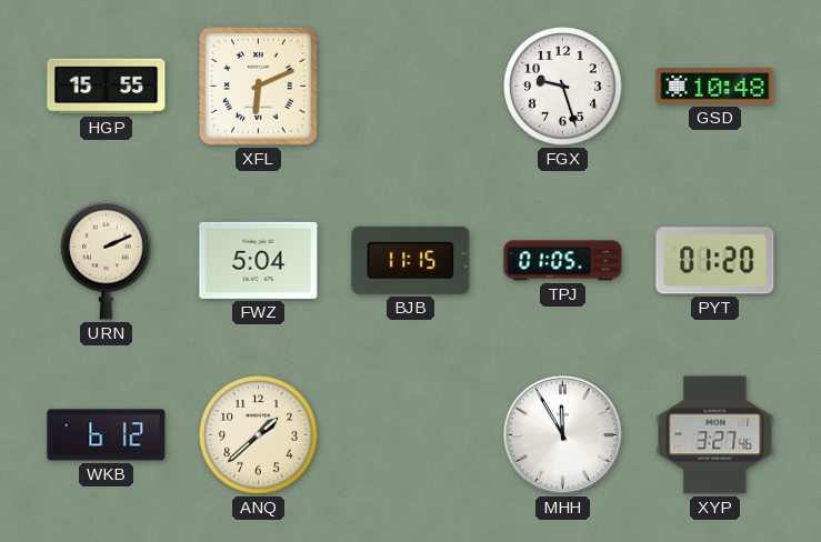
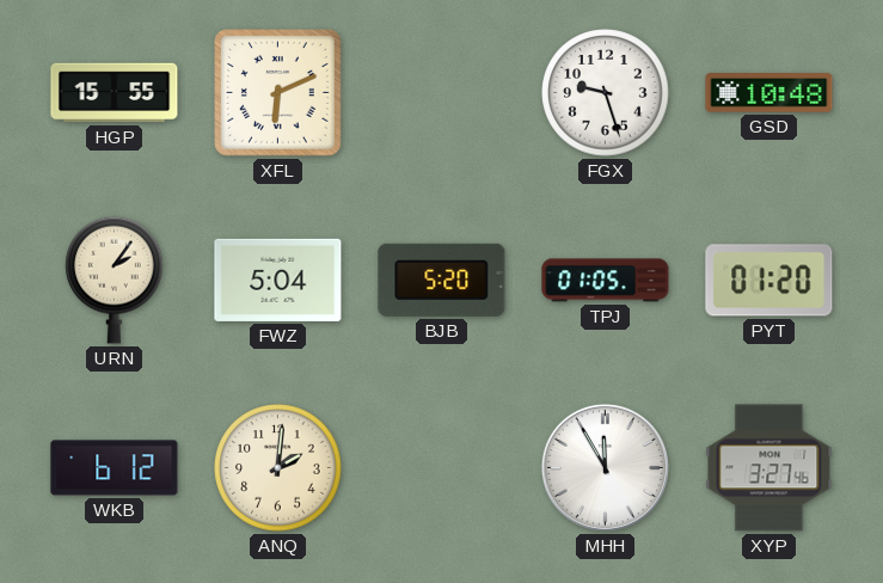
URN: 2:11 -> 2:06
BJB: 11:15 -> 5:20
ANQ: 1:38 -> 2:01
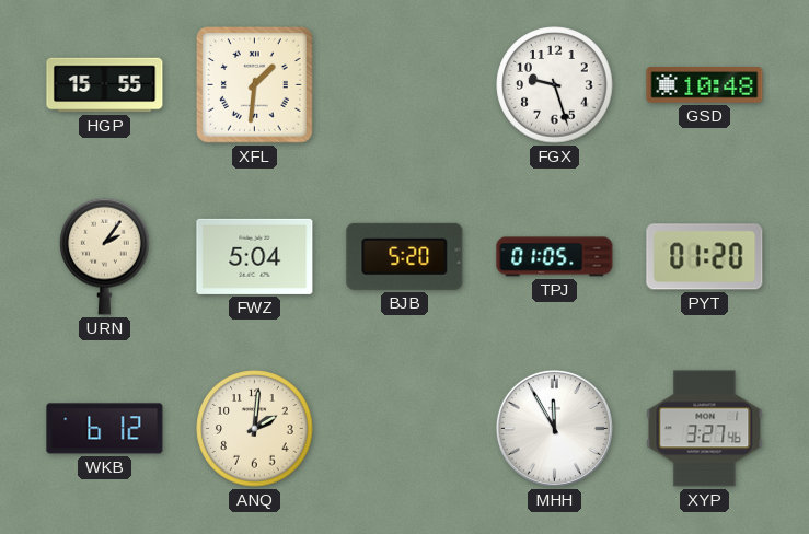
XFL: 6:11 -> 1:31
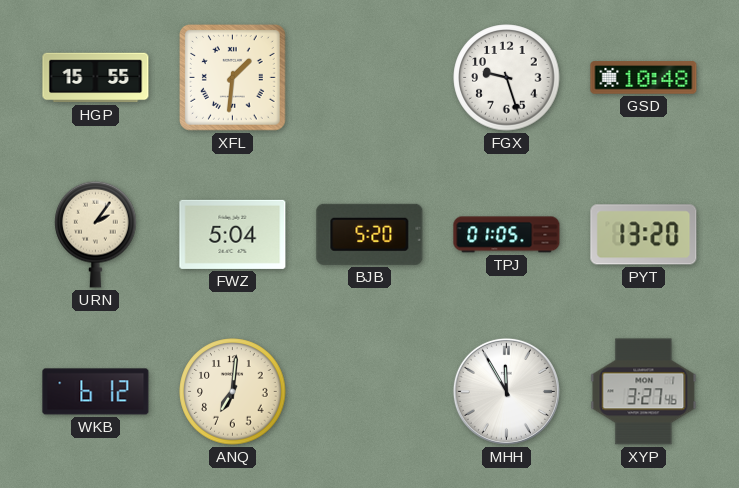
PYT: 01:20 -> 13:20
ANQ: 2:01 -> 7:01
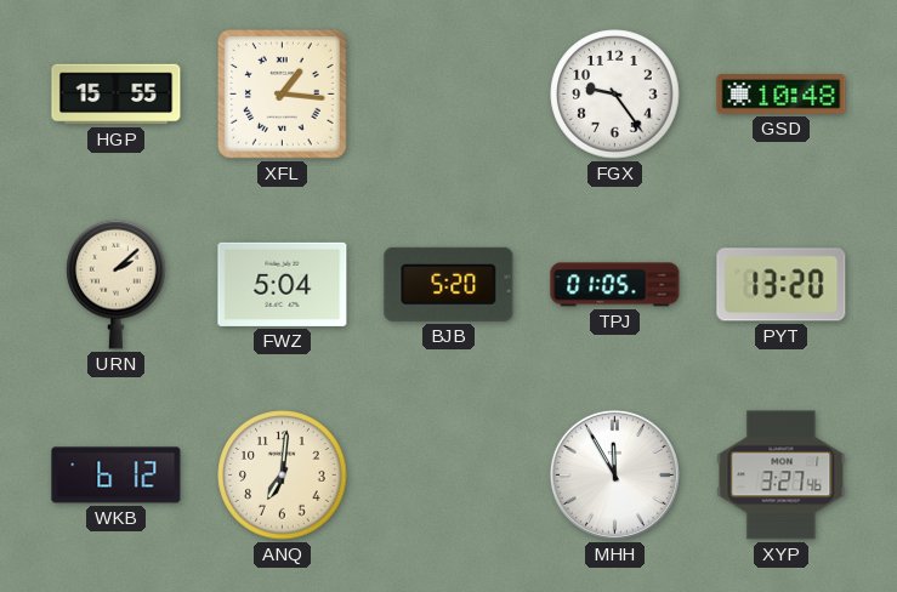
XFL: 1:31 -> 1:16
FGX: 9:27 -> 9:24
URN: 2:06 -> 2:08
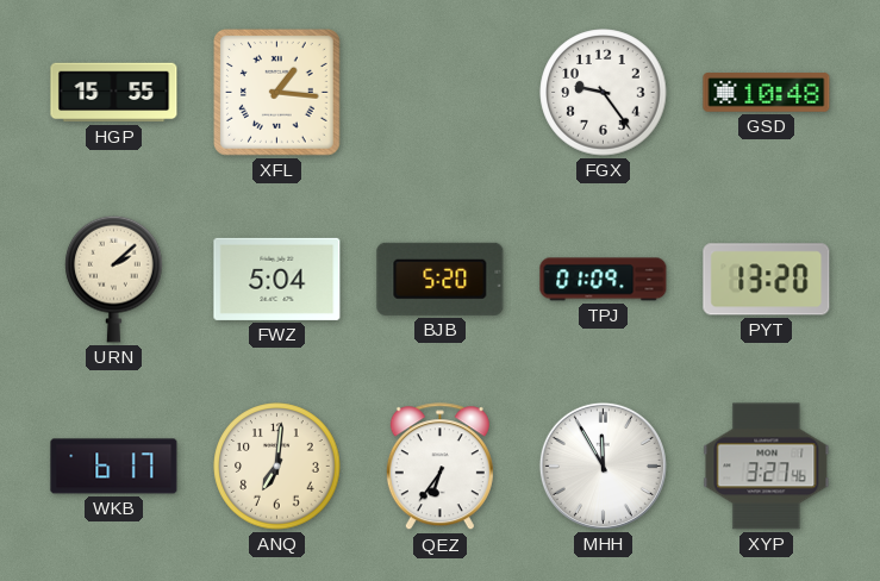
TPJ: 01:05 -> 01:09
WKB: 6:12 -> 6:17
QEZ: none -> 6:36
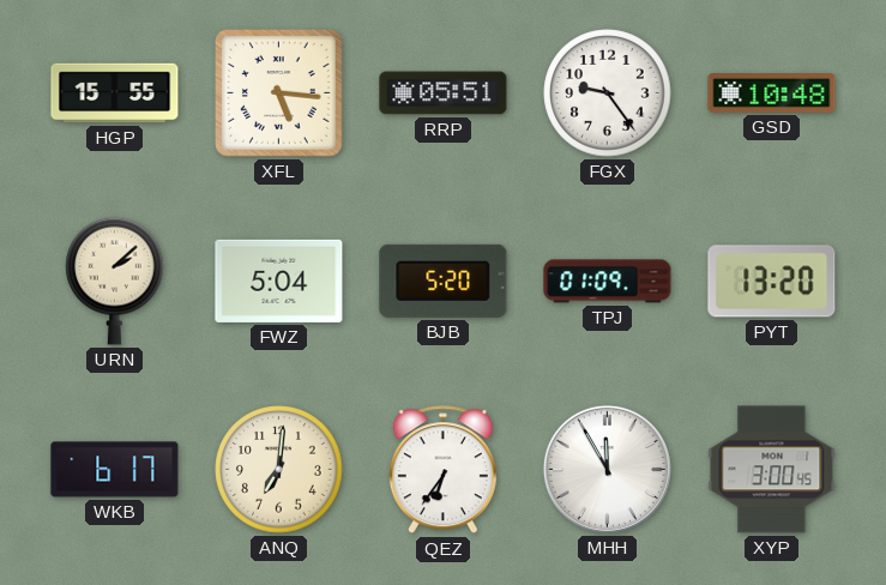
XFL: 1:16 -> 5:16
RRP: none -> 05:51
XYP: 3:27 -> 3:00
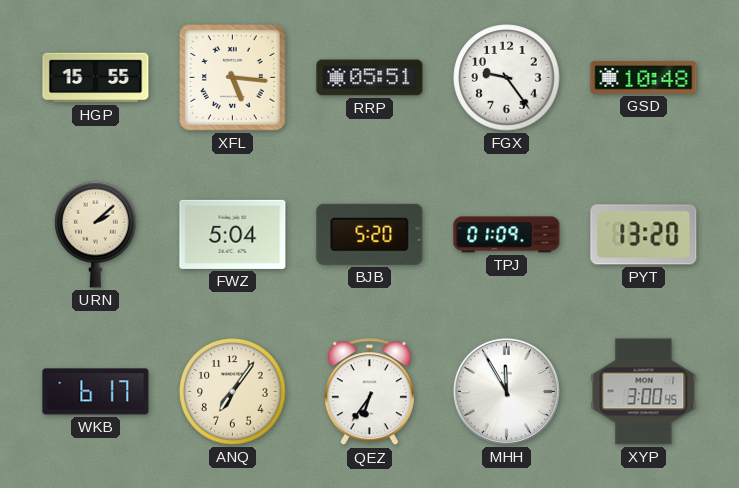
ANQ: 7:01 -> 7:06
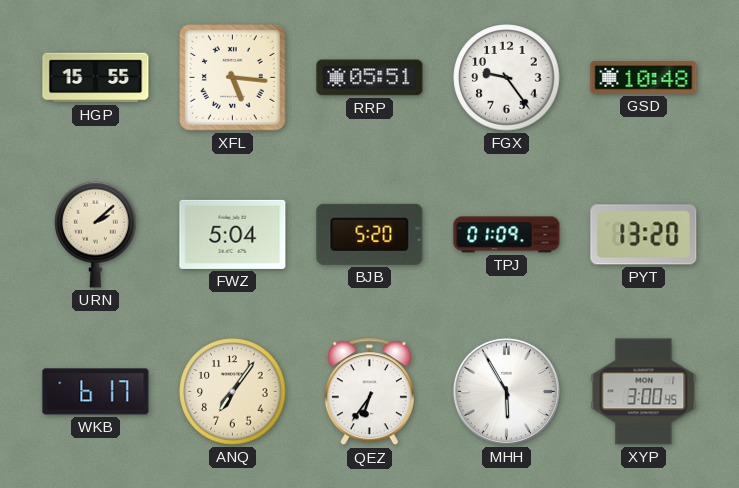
MHH: 11:55 -> 5:55
